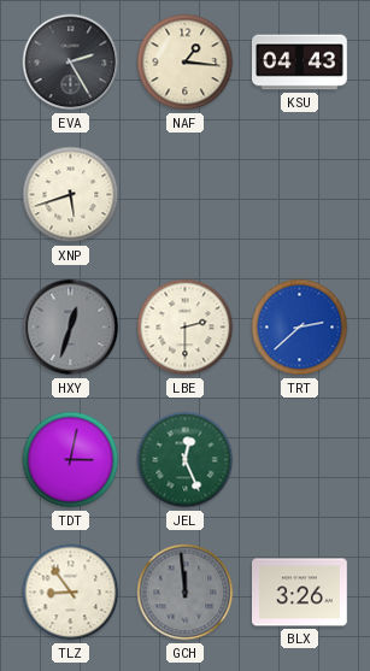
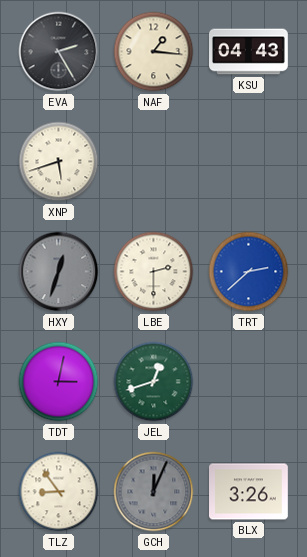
JEL: 12:26 -> 12:42
GCH: 11:59 -> 12:04
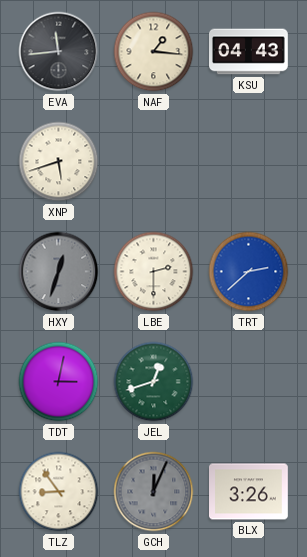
EVA: 2:25 -> 11:44
